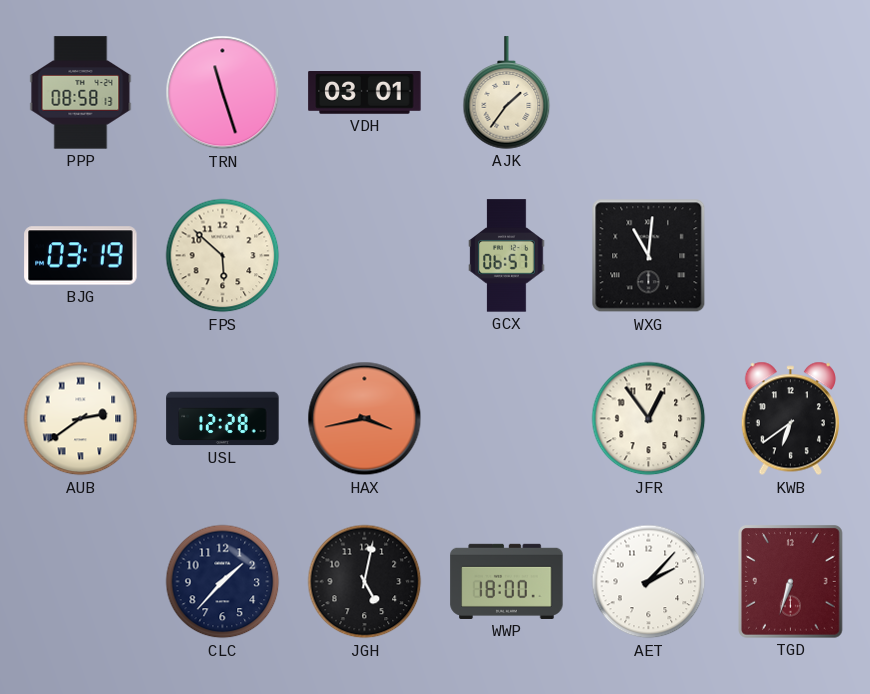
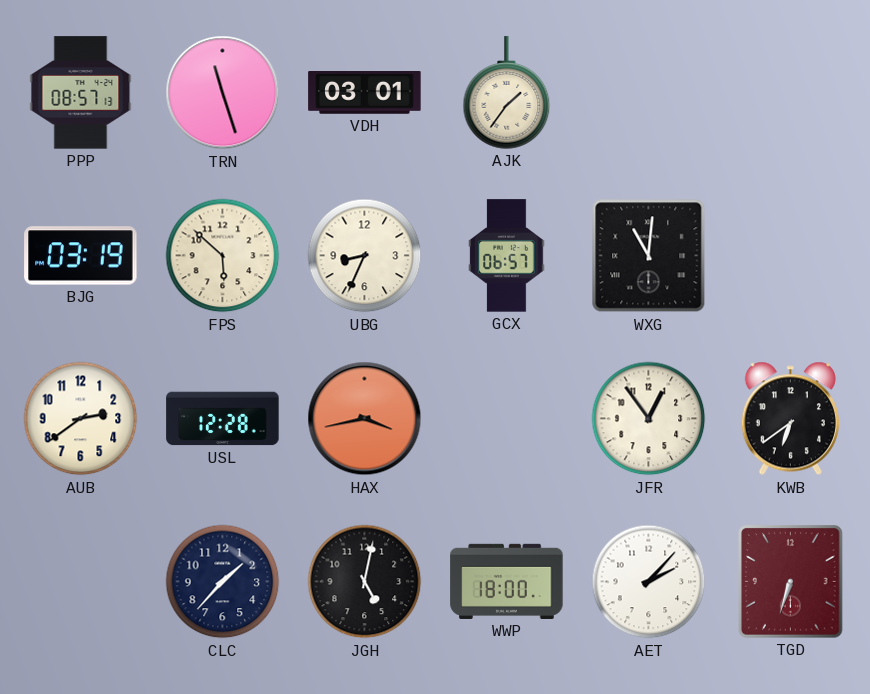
PPP: 08:58 -> 08:57
UBG: none -> 8:34
AUB numerals: Roman -> Arabic
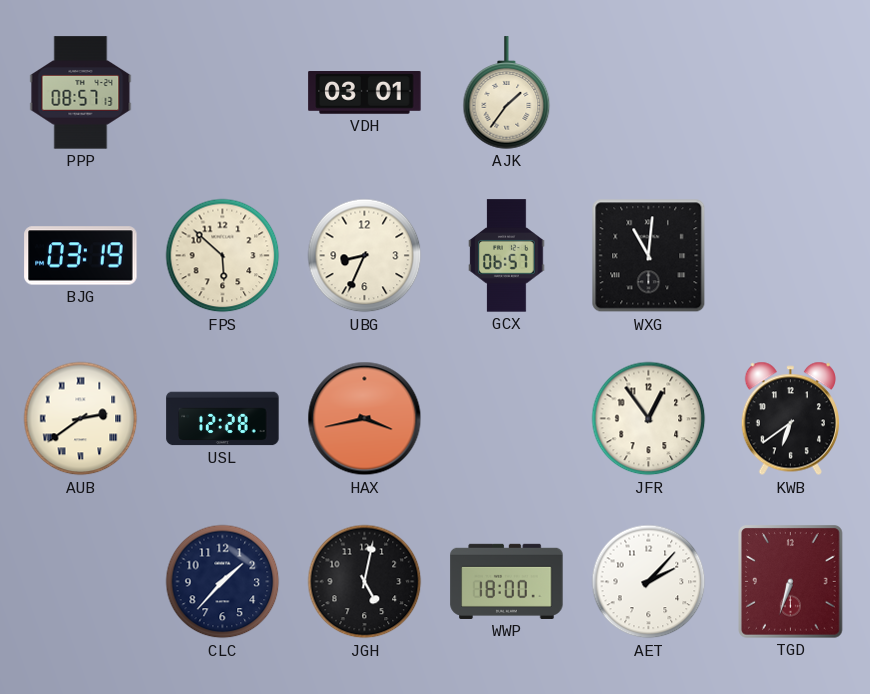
TRN: 11:27 -> none
AUB numerals: Arabic -> Roman
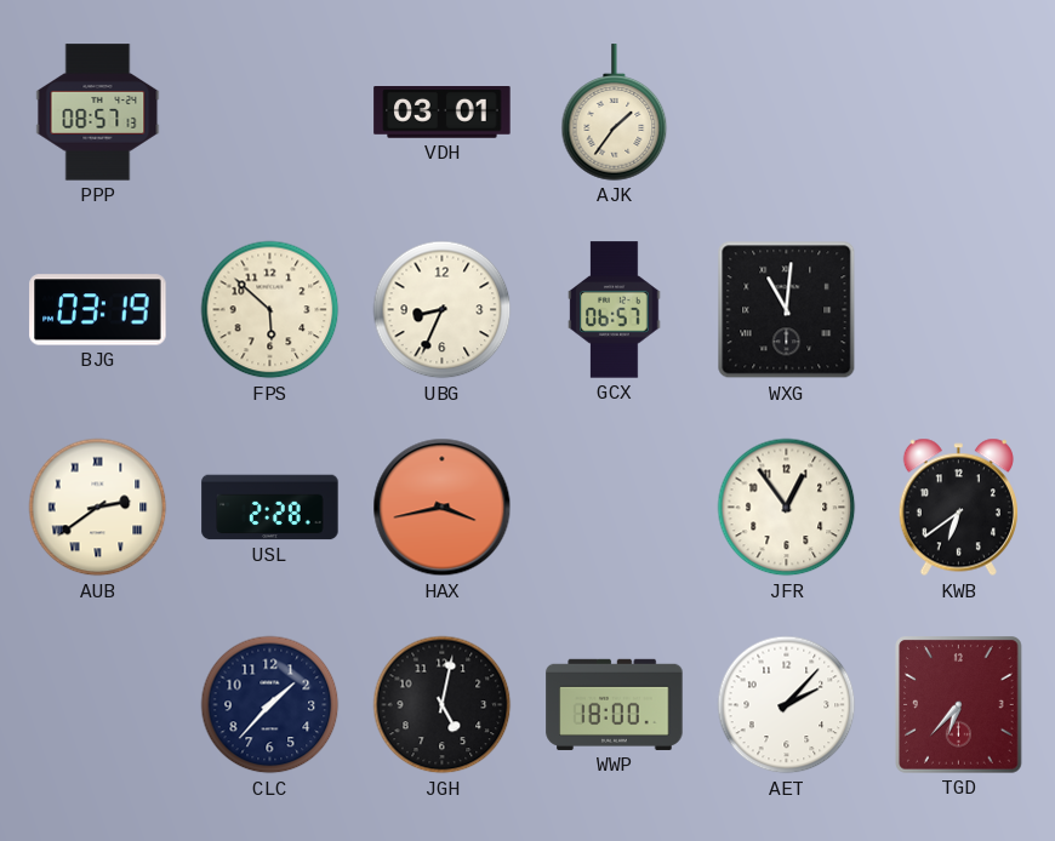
USL: 12:28 -> 2:28
TGD: 6:33 -> 6:37
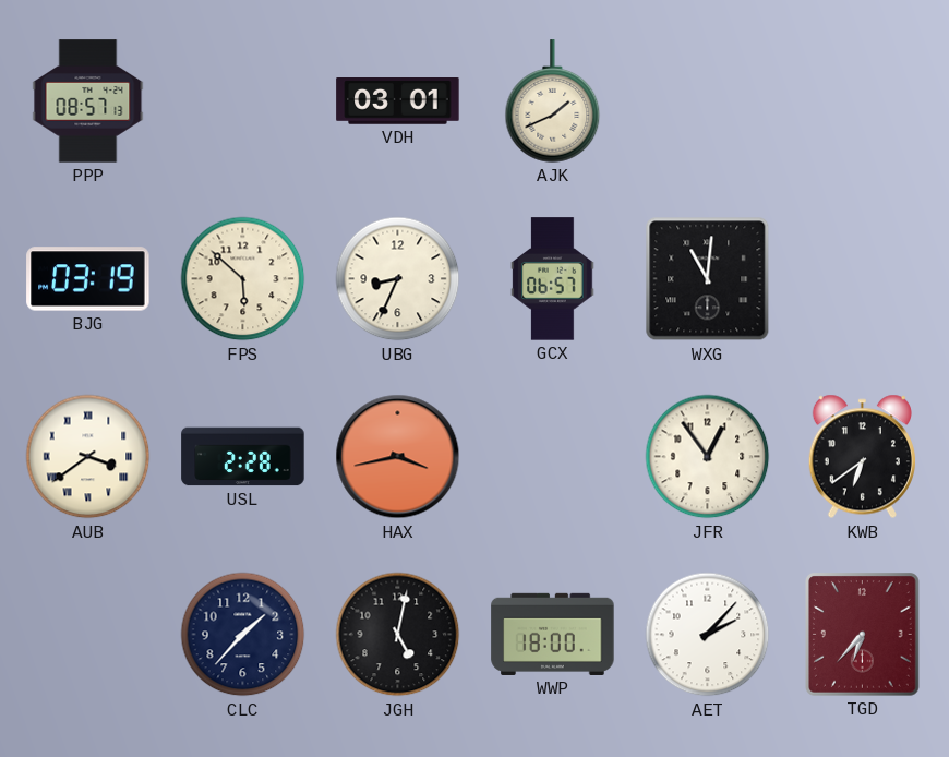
AJK: 1:36 -> 1:41
AUB: 2:39 -> 3:39
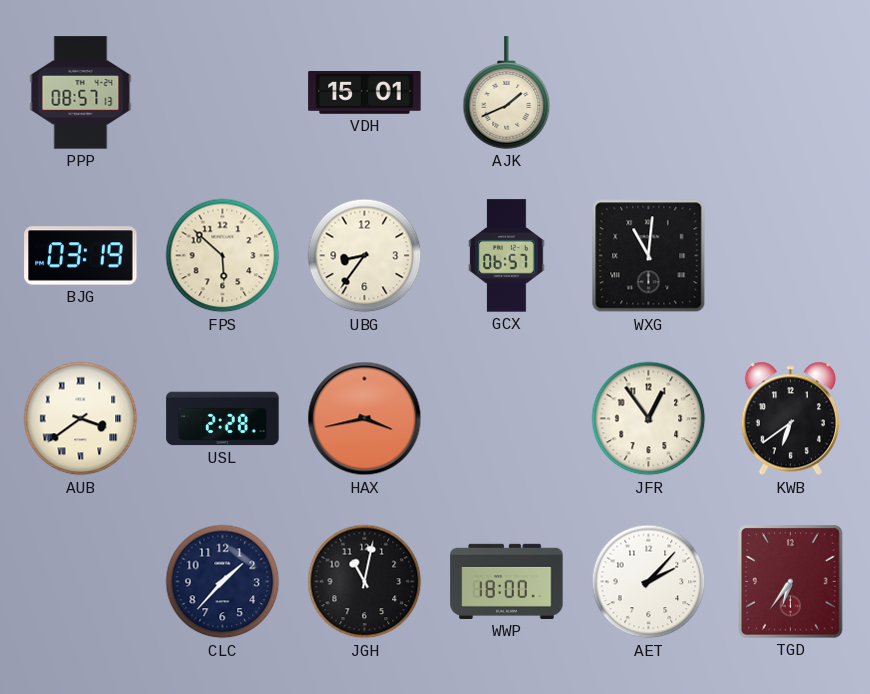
VDH: 03:01 -> 15:01
UBG: 8:34 -> 8:36
JGH: 5:02 -> 11:02
TGD: 6:37 -> 6:36
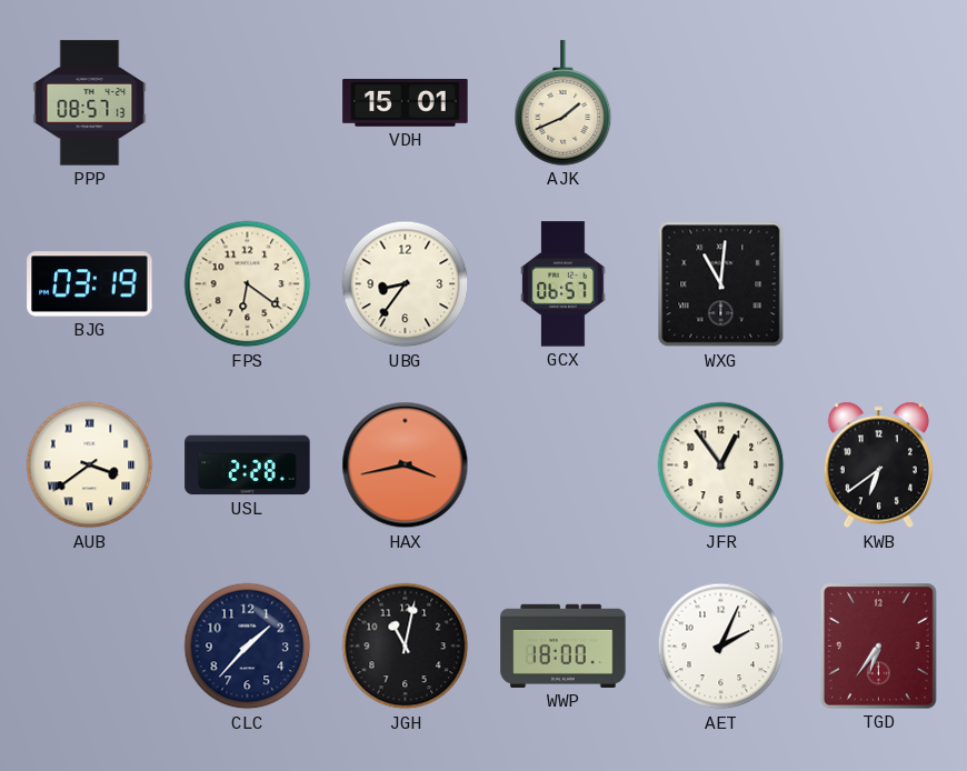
FPS: 5:52 -> 6:21
AET: 2:07 -> 2:04
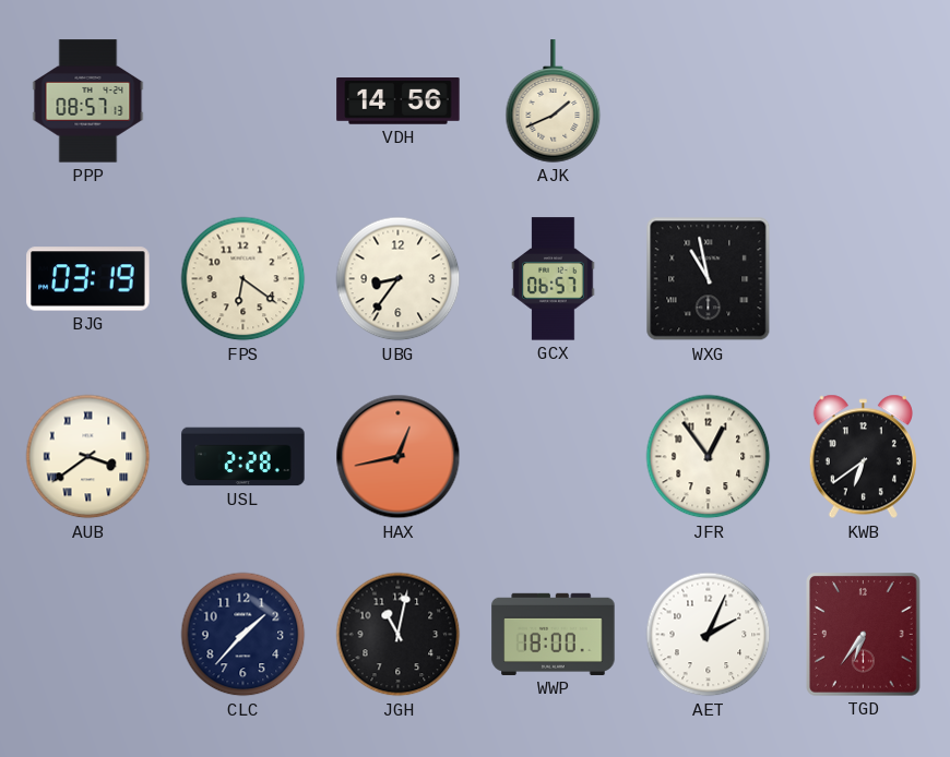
VDH: 15:01 -> 14:56
WXG: 11:01 -> 10:58
HAX: 3:43 -> 12:43
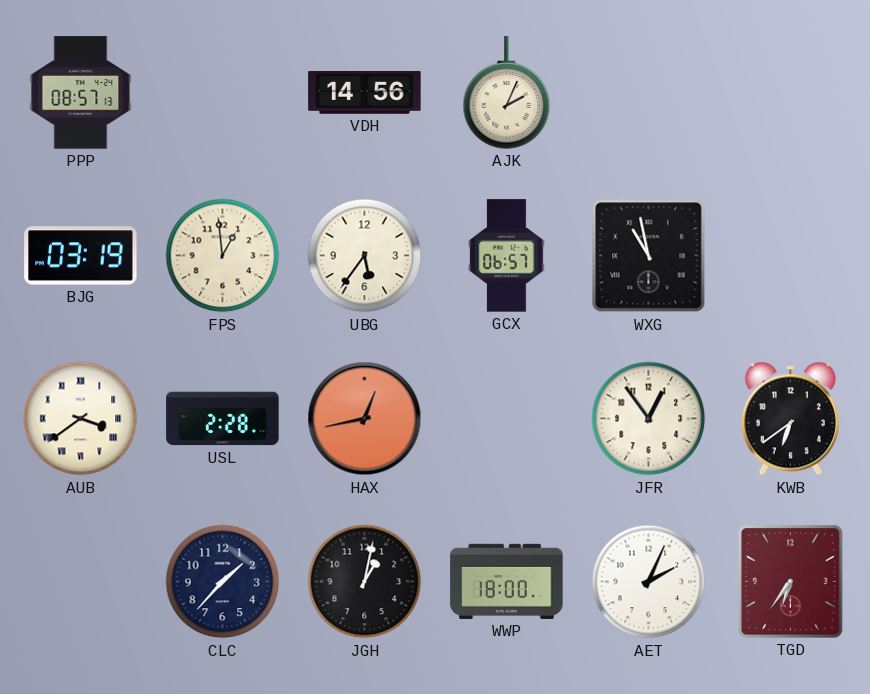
AJK: 1:41 -> 2:04
FPS: 6:21 -> 12:59
UBG: 8:36 -> 5:36
JGH: 11:02 -> 1:02
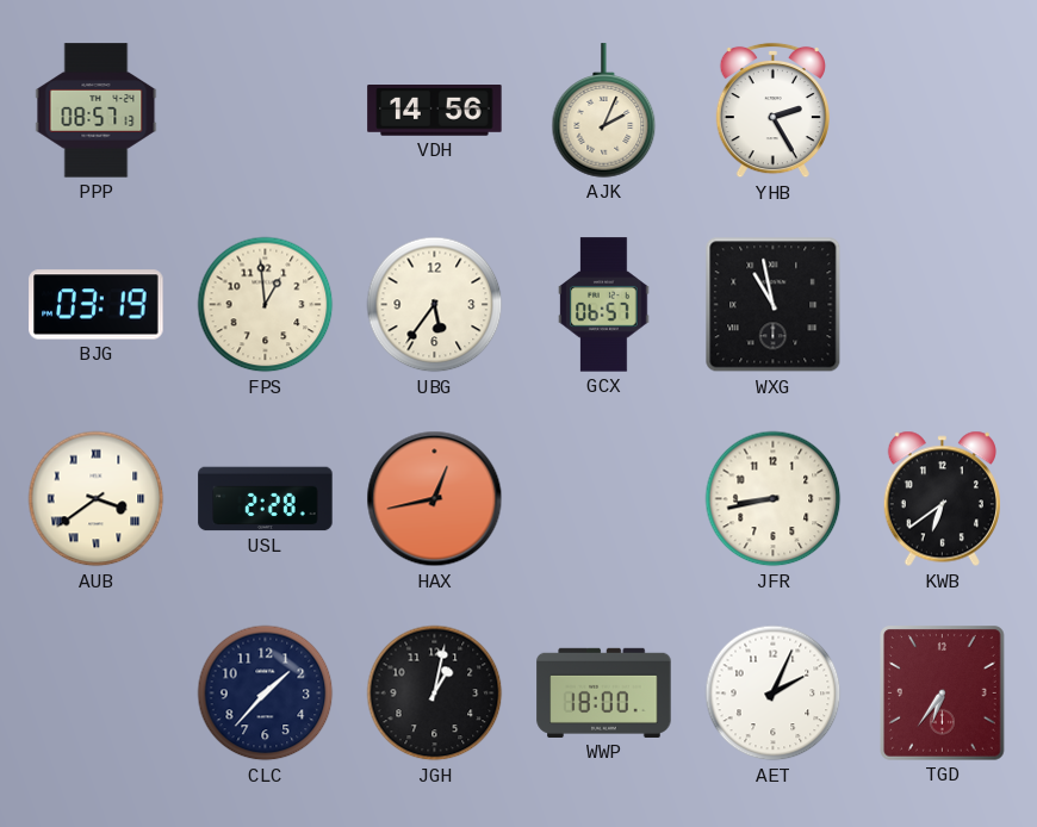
YHB: none -> 2:25
JFR: 12:54 -> 8:43
